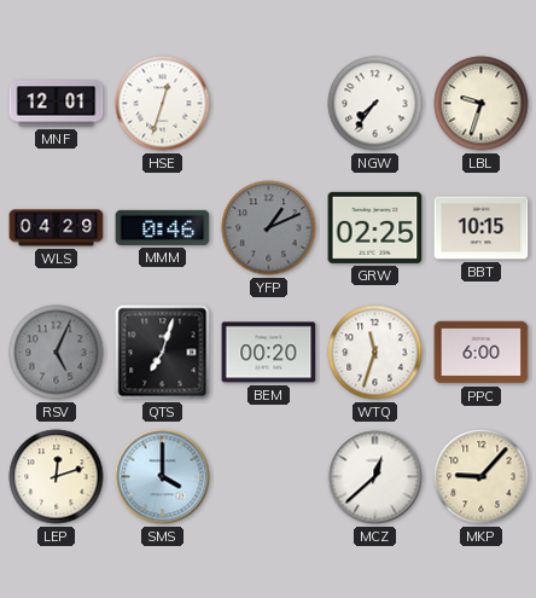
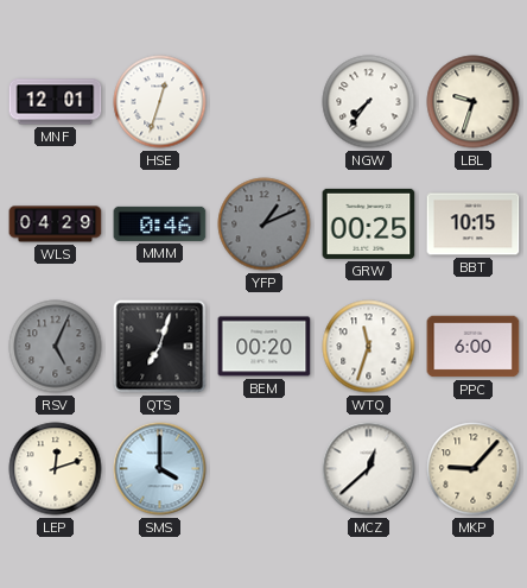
GRW: 02:25 -> 00:25
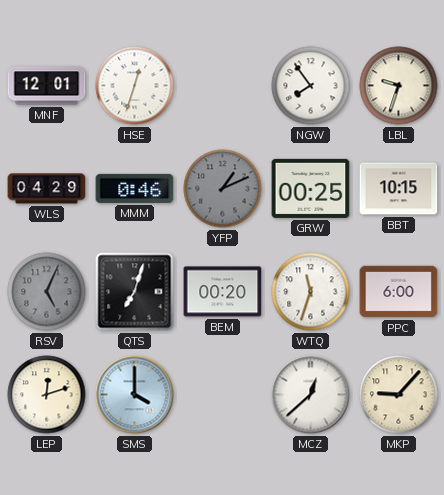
NGW: 7:36 -> 7:54
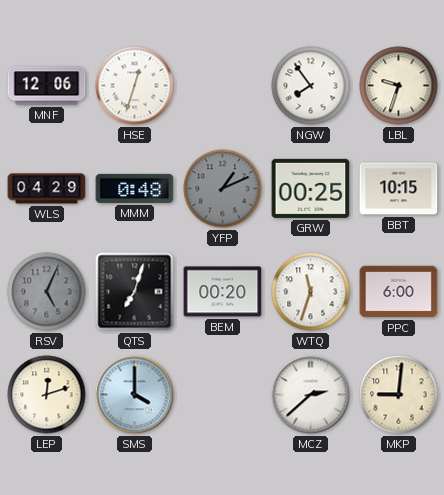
MNF: 12:01 -> 12:06
MMM: 0:46 -> 0:48
MCZ: 12:38 -> 2:38
MKP: 9:07 -> 9:01
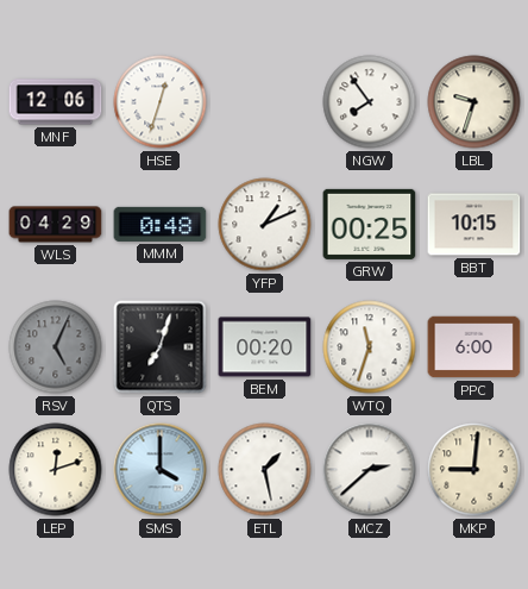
YFP dial: grey -> white
ETL: none -> 1:28
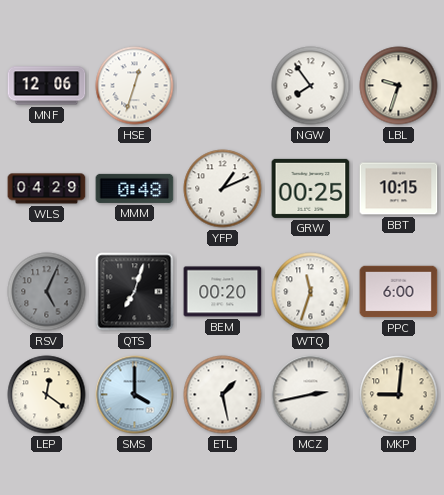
LEP: 12:12 -> 12:21
MCZ: 2:38 -> 2:43
